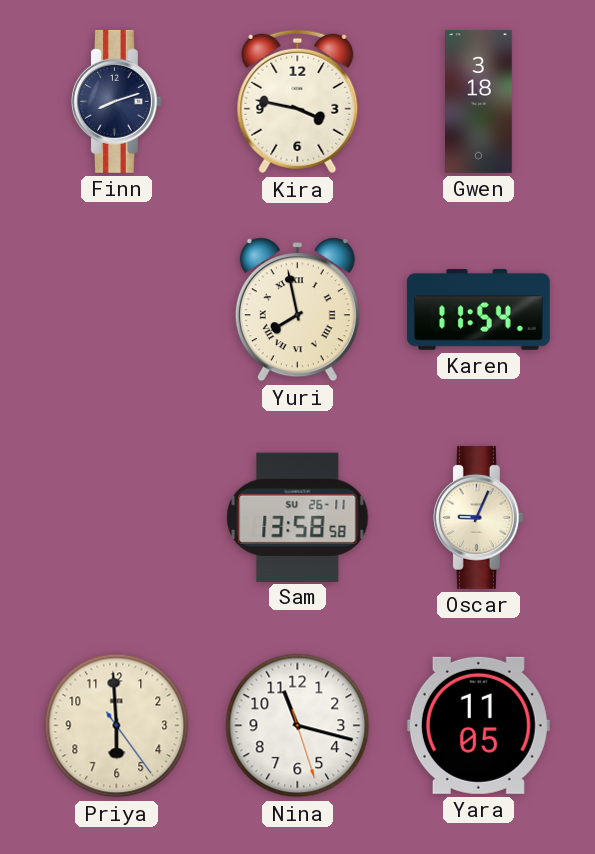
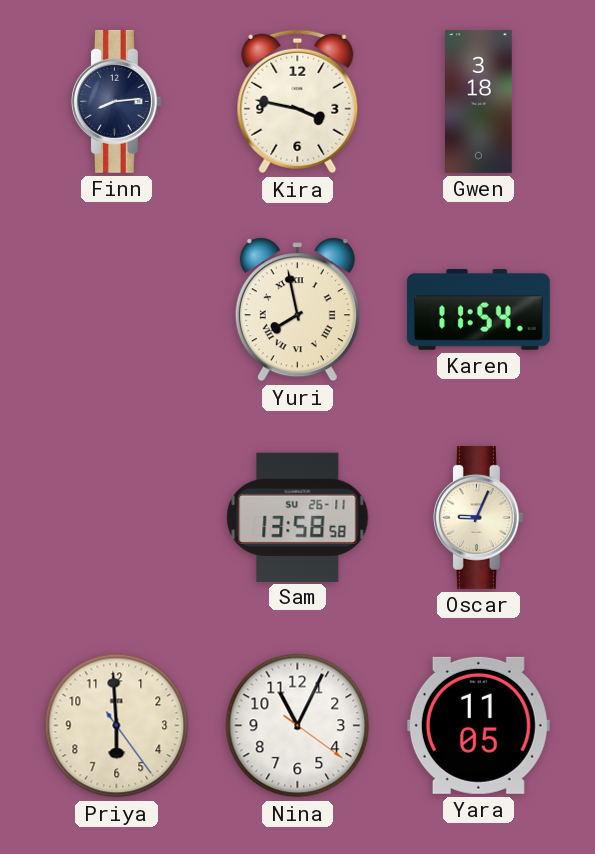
Finn: 8:12 -> 8:14
Nina: 11:17 -> 11:04
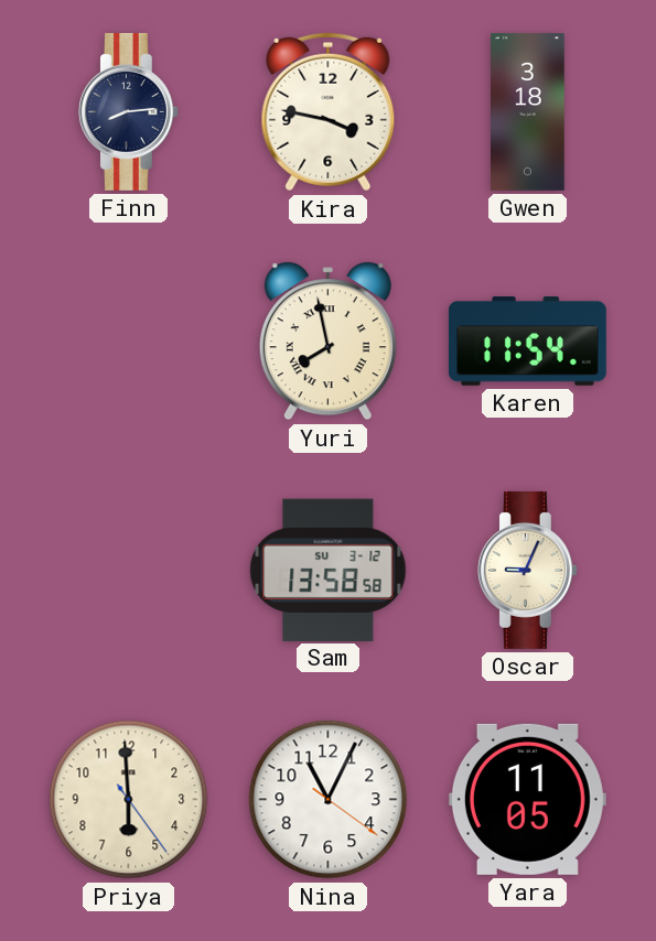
Sam date: SU 26-11 -> SU 3-12
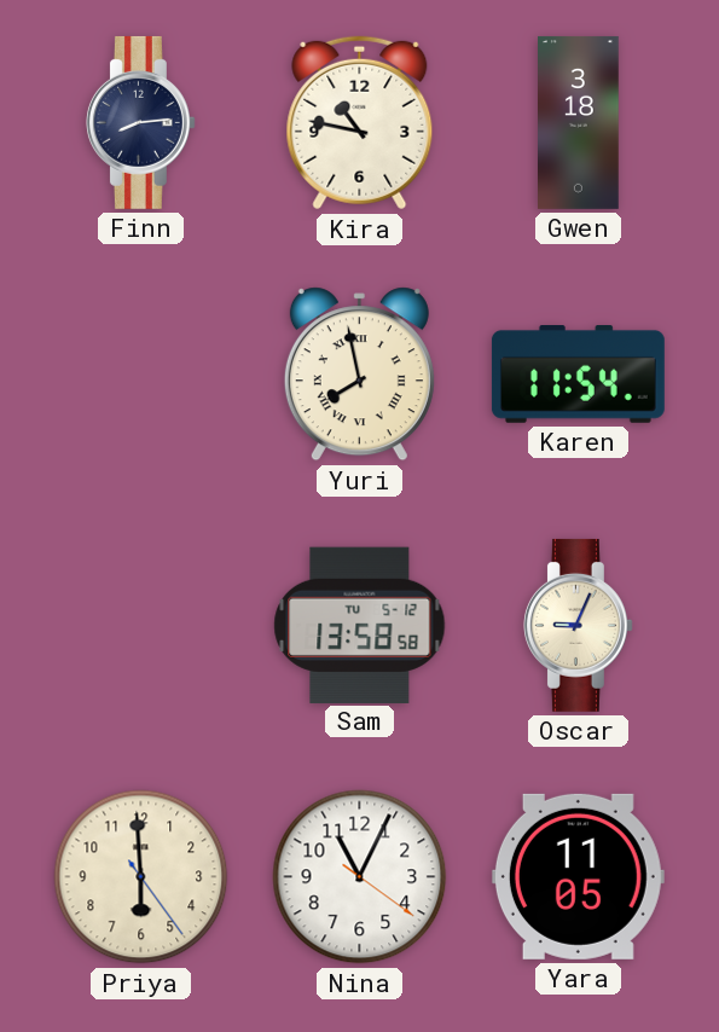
Kira: 3:47 -> 10:47
Sam date: SU 3-12 -> TU 5-12
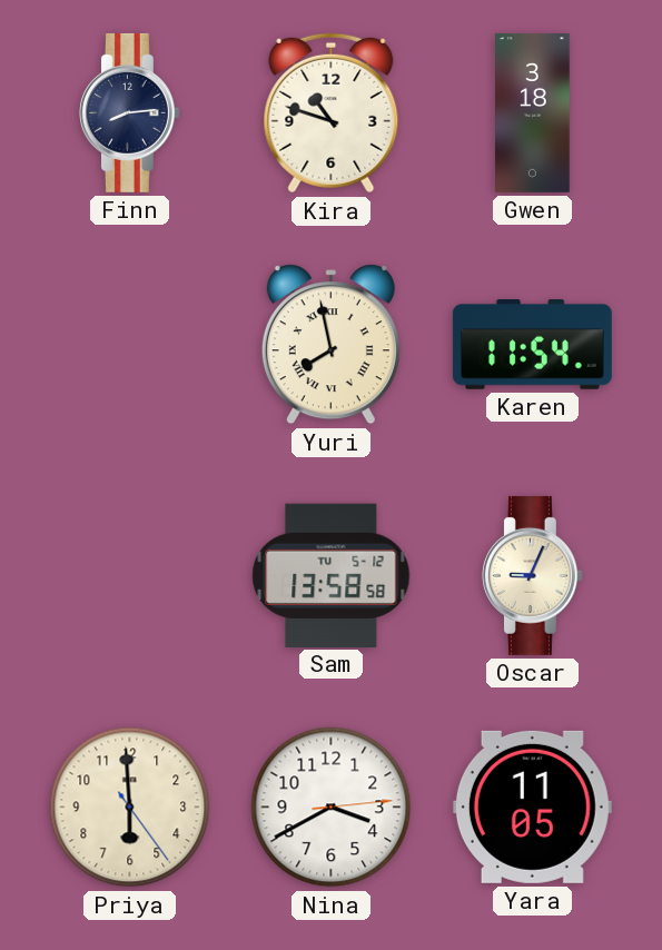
Kira: 10:47 -> 10:48
Nina: 11:04 -> 3:40
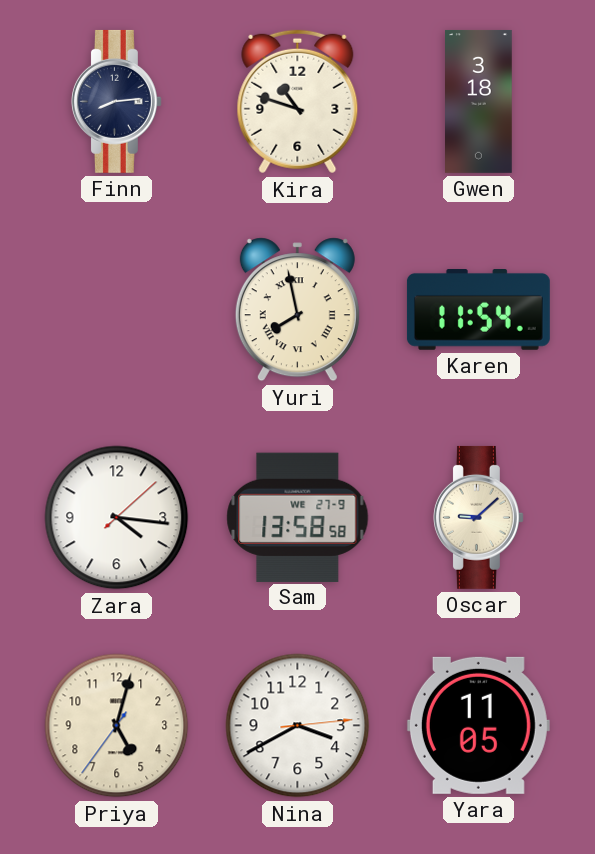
Zara: none -> 4:16
Sam date: TU 5-12 -> WE 27-9
Oscar: 9:04 -> 9:08
Priya: 5:59 -> 5:02
